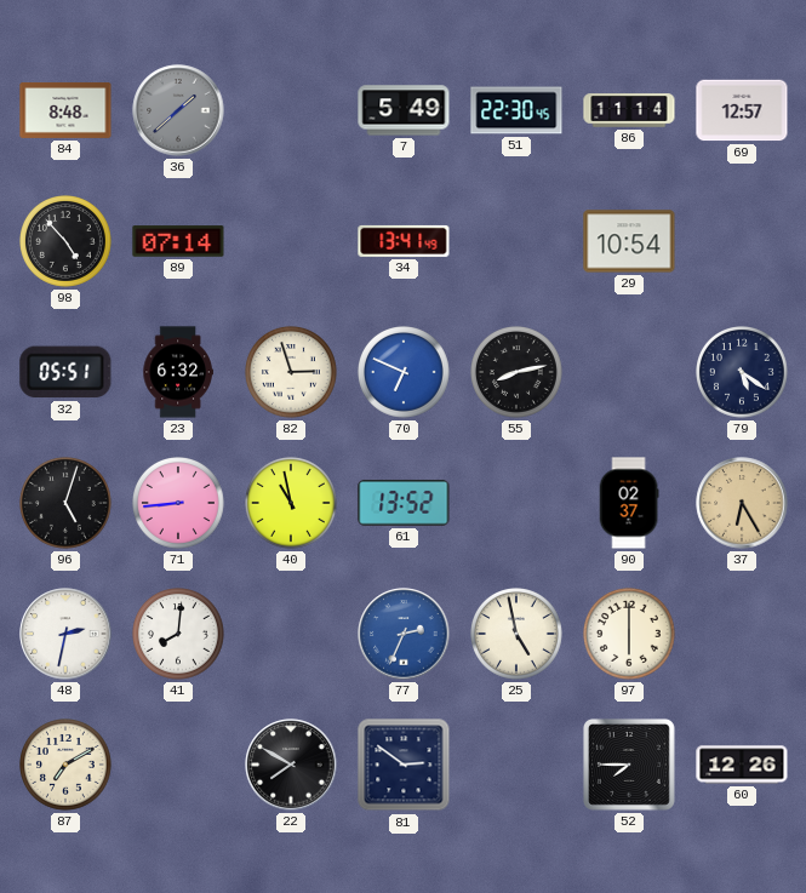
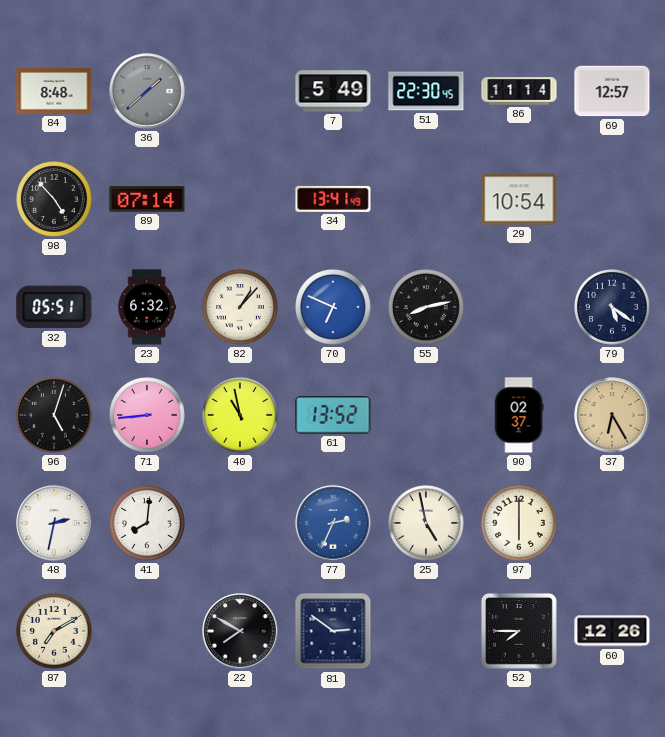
82: 2:57 -> 1:07
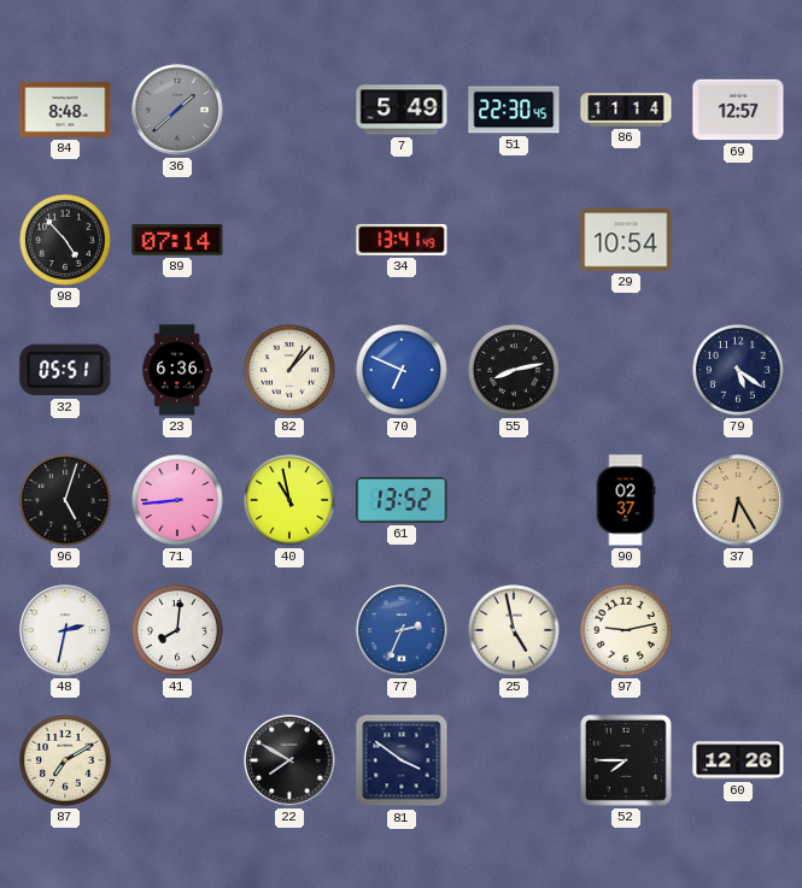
23: 6:32 -> 6:36
97: 6:00 -> 9:13
81: 2:51 -> 3:51
